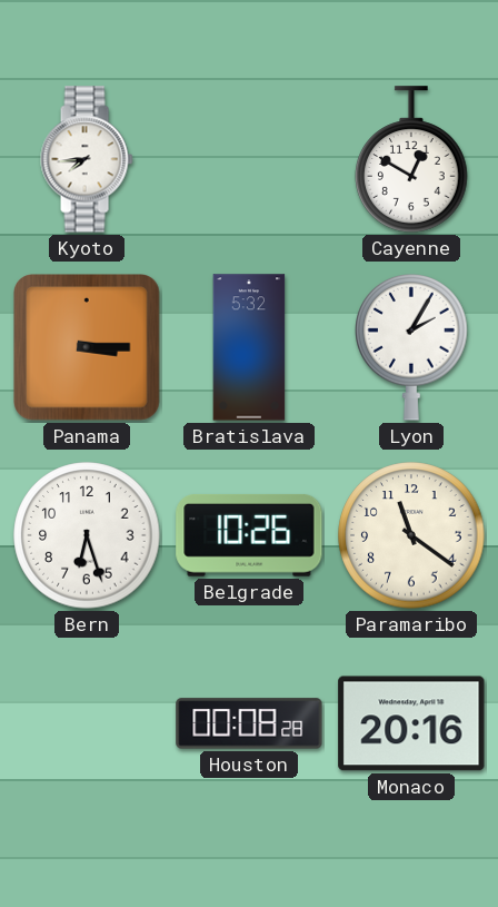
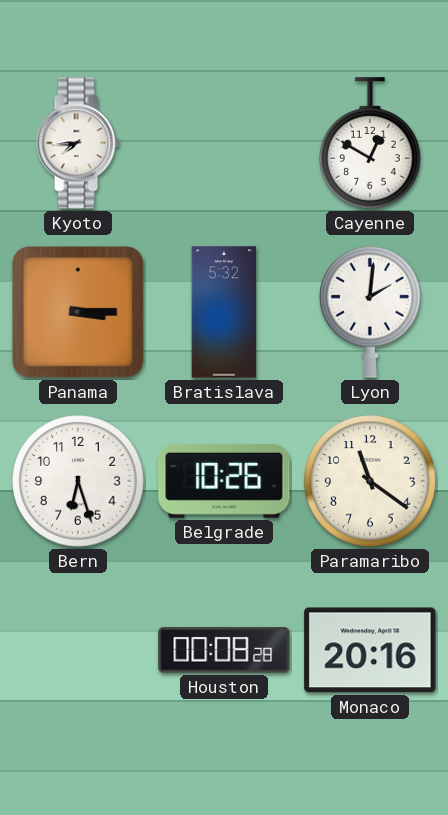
Lyon: 2:05 -> 2:01
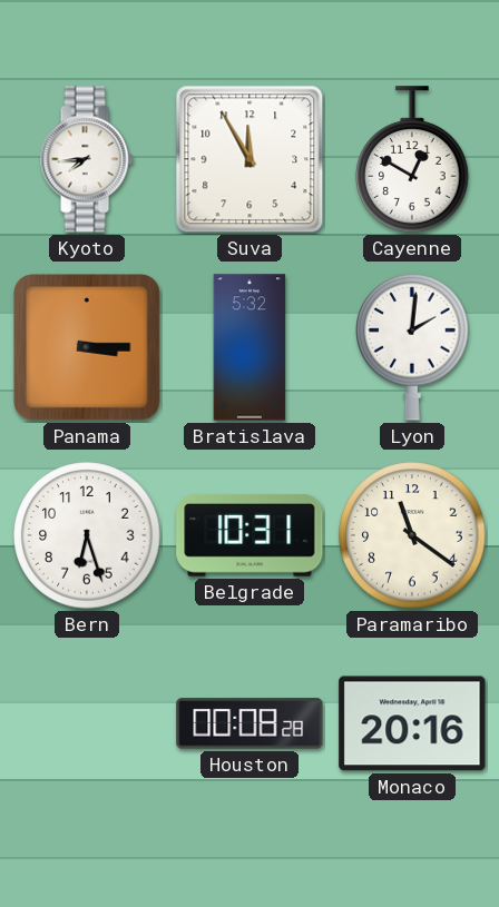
Suva: none -> 11:55
Belgrade: 10:26 -> 10:31
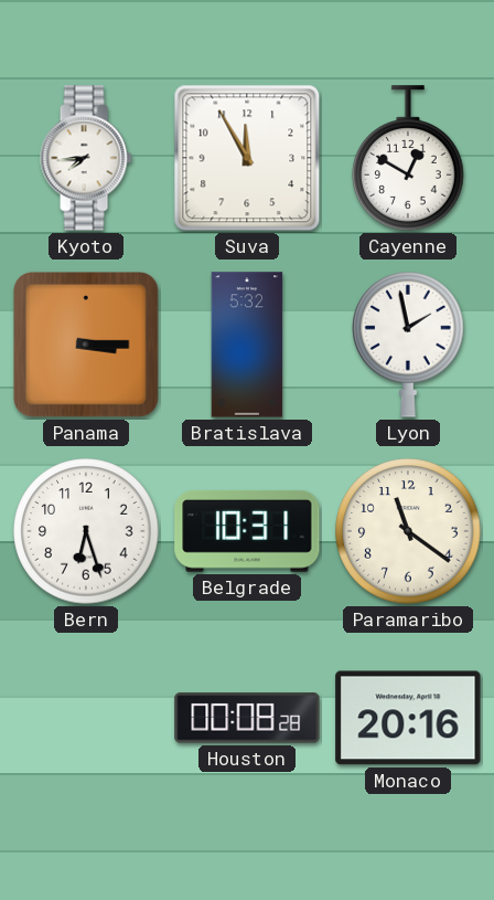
Lyon: 2:01 -> 1:58
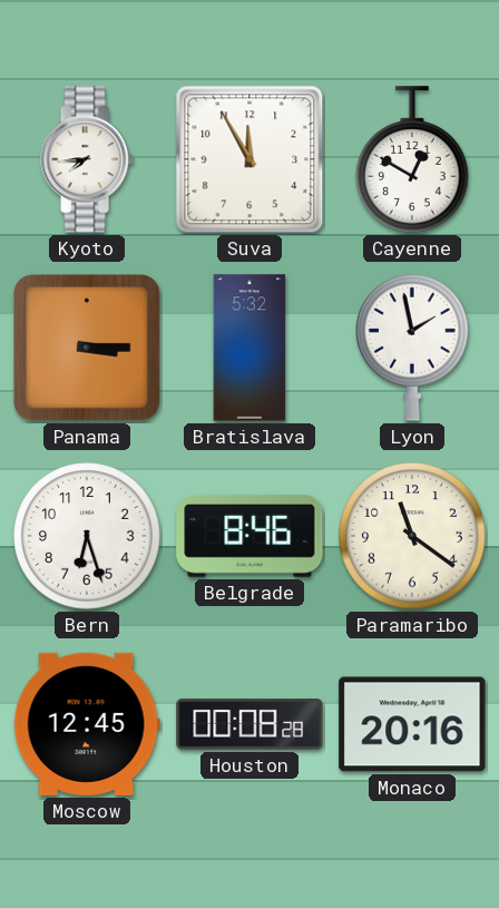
Belgrade: 10:31 -> 8:46
Moscow: none -> 12:45
